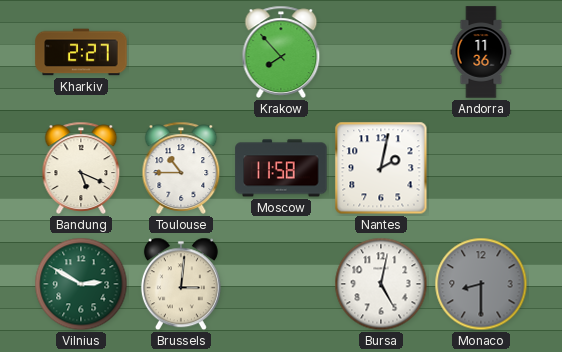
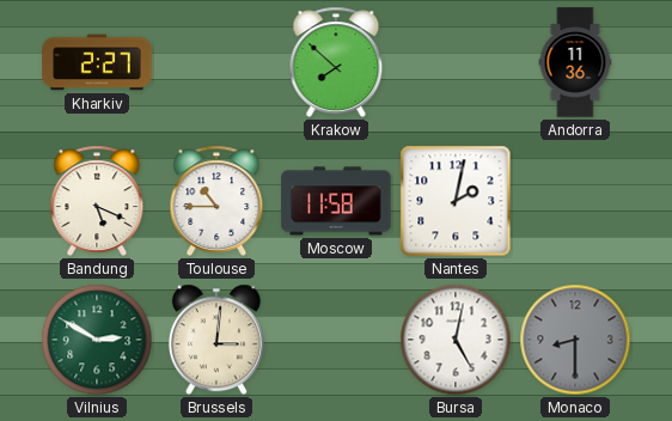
Krakow: 7:53 -> 7:52
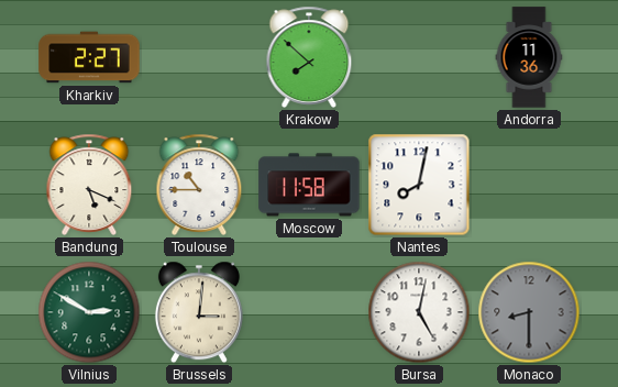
Nantes: 2:02 -> 8:02
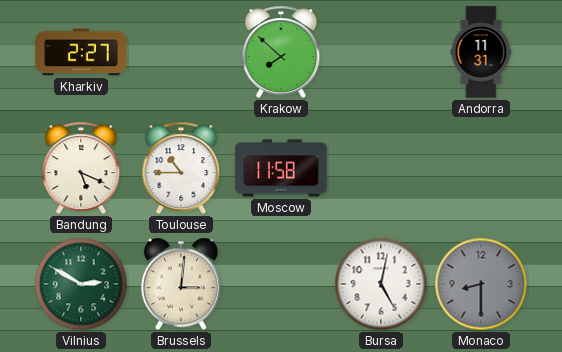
Andorra: 11:36 -> 11:31
Nantes: 8:02 -> none
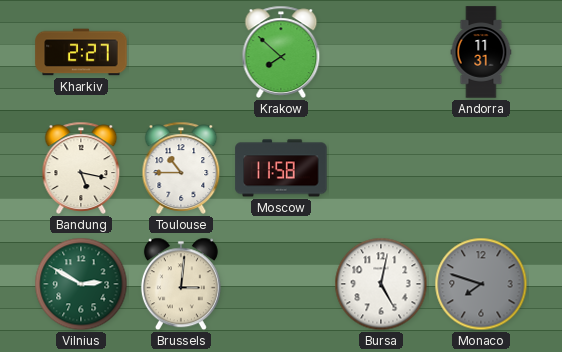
Bandung: 5:19 -> 5:17
Monaco: 8:30 -> 7:48
